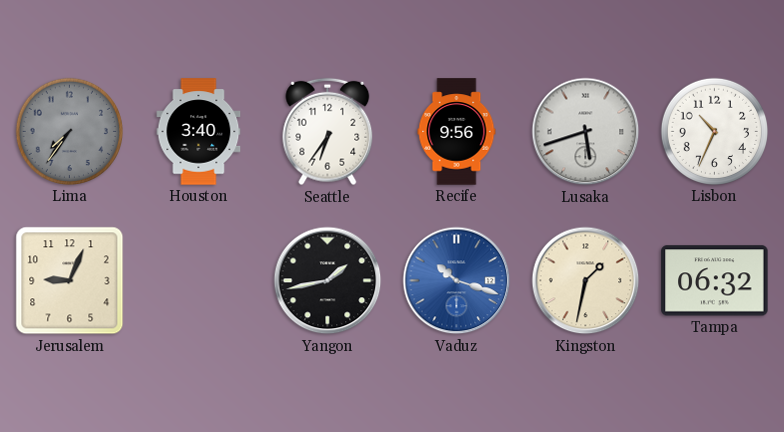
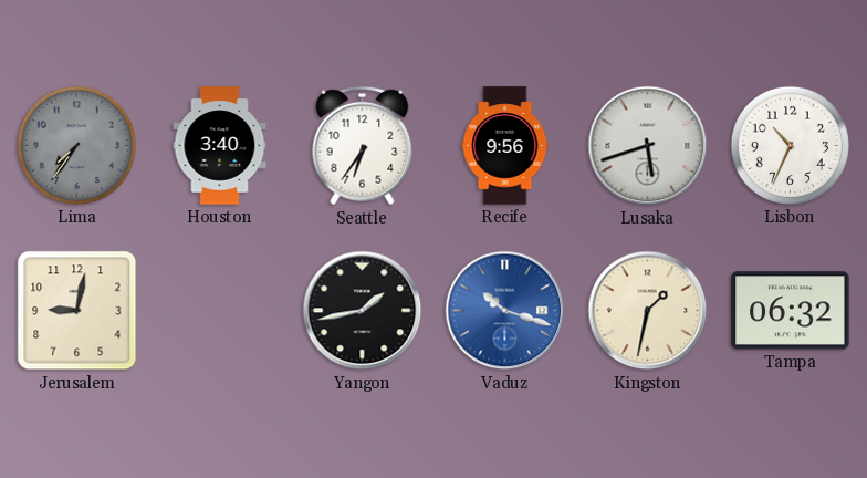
Jerusalem: 9:04 -> 9:02
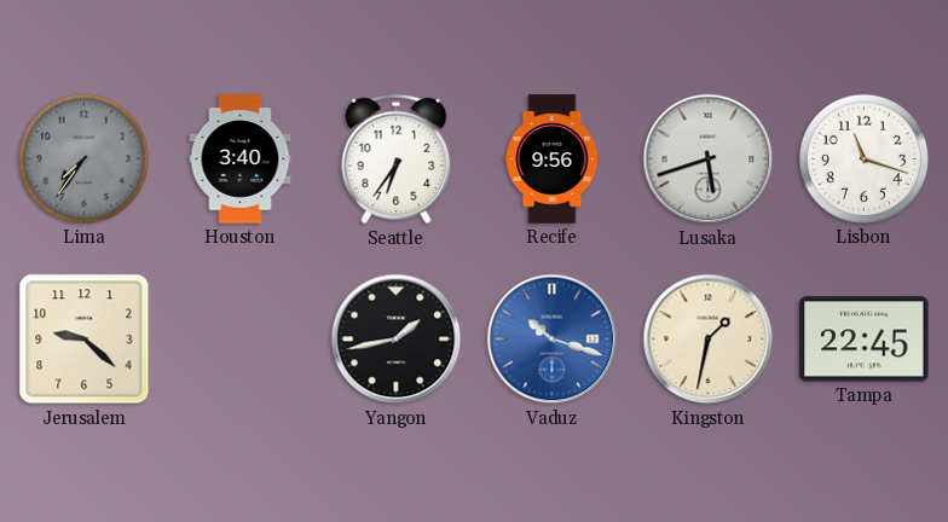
Lisbon: 10:34 -> 11:18
Jerusalem: 9:02 -> 9:22
Tampa: 06:32 -> 22:45
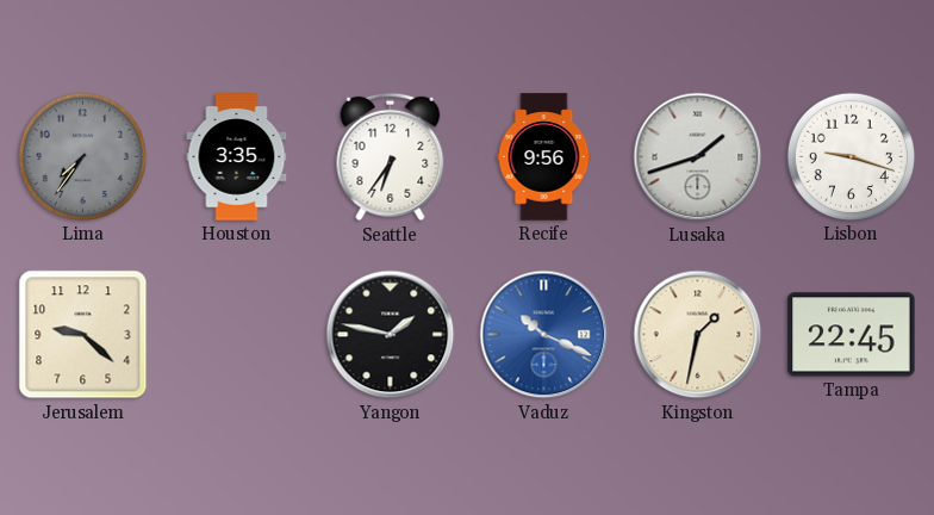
Houston: 3:40 -> 3:35
Lusaka: 5:42 -> 1:42
Lisbon: 11:18 -> 9:18
Yangon: 1:43 -> 1:47
Vaduz: 10:18 -> 10:19
